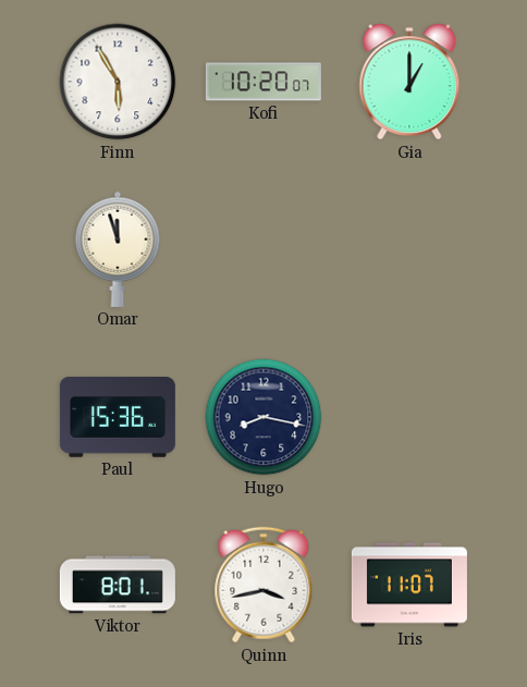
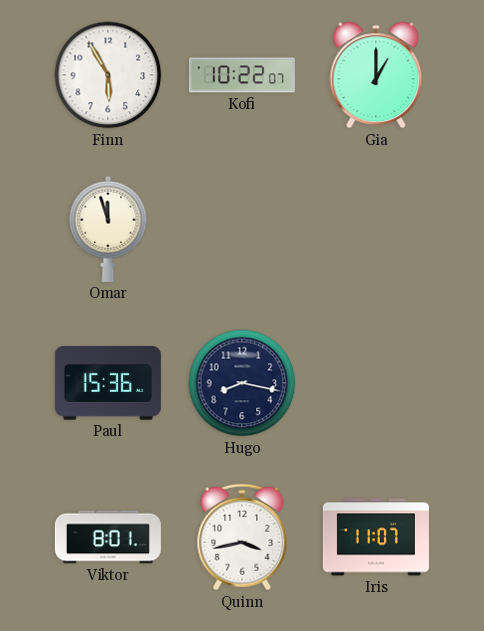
Kofi: 10:20 -> 10:22
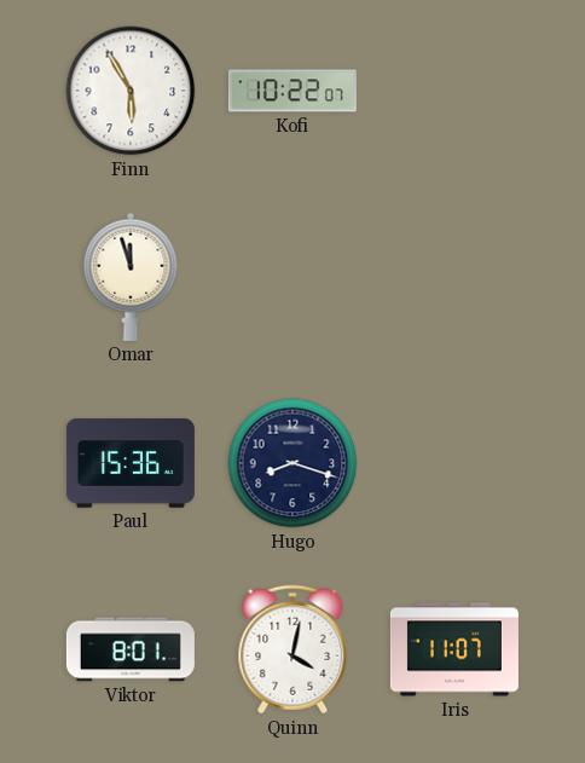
Gia: 1:00 -> none
Hugo: 8:17 -> 8:18
Quinn: 3:43 -> 4:02
